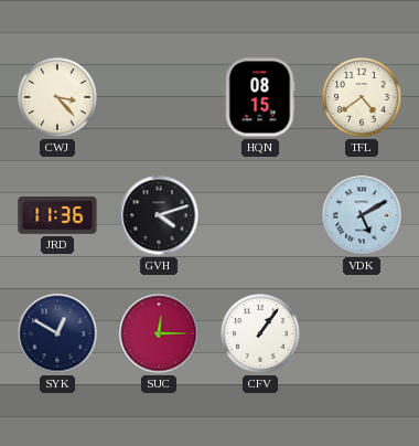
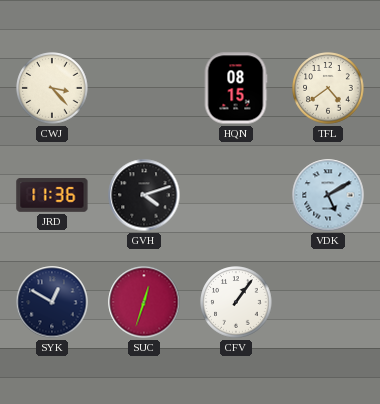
SUC: 12:15 -> 12:33
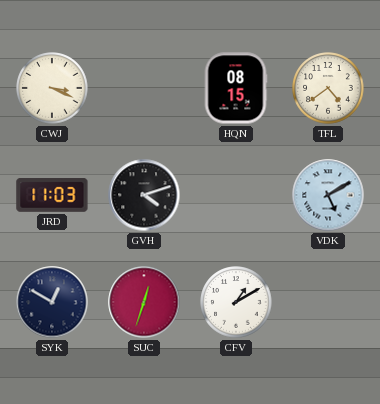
CWJ: 3:23 -> 3:19
JRD: 11:36 -> 11:03
CFV: 1:06 -> 1:10
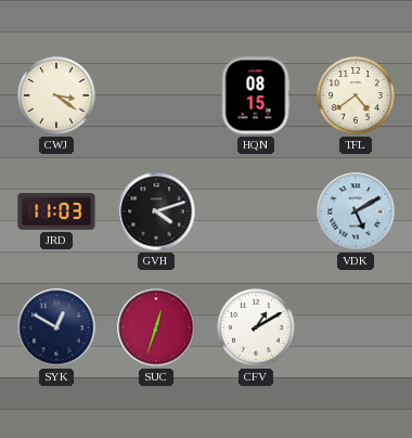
CWJ: 3:19 -> 3:21
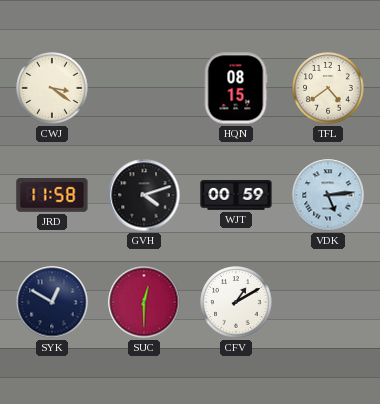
JRD: 11:03 -> 11:58
WJT: none -> 00:59
VDK: 5:10 -> 5:14
SUC: 12:33 -> 12:30
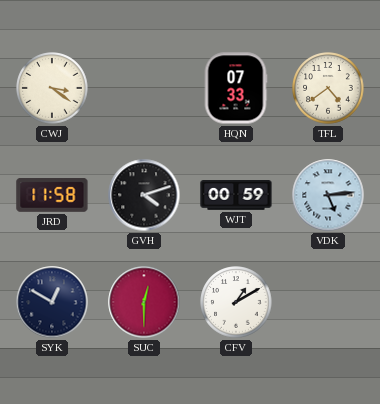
HQN: 08:15 -> 07:33
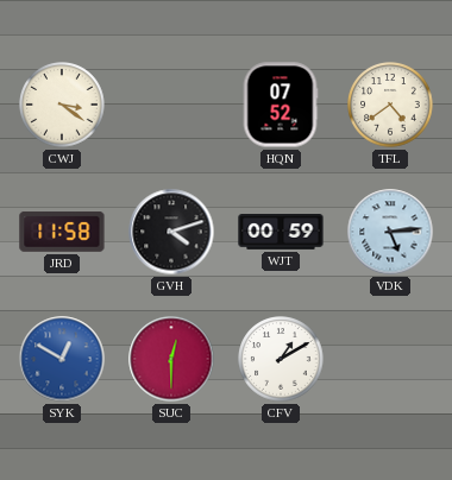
HQN: 07:33 -> 07:52
SYK dial: navy -> blue
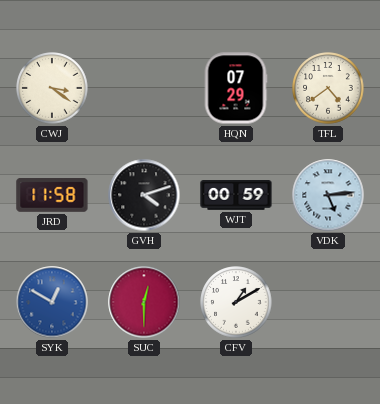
HQN: 07:52 -> 07:29
